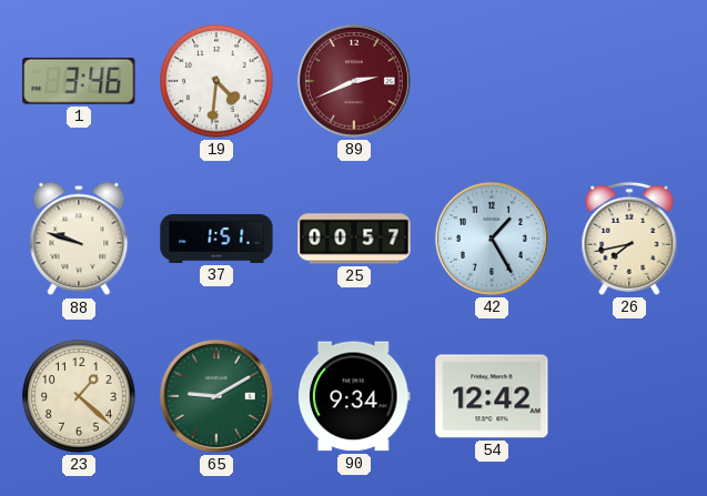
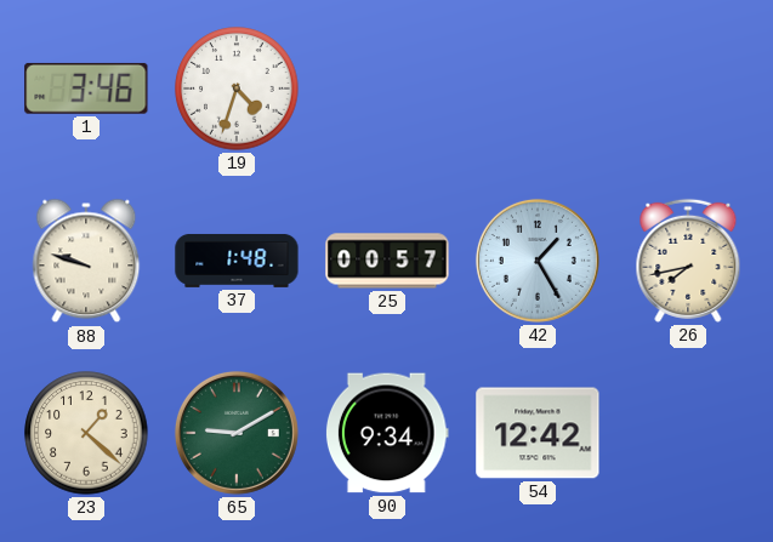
19: 4:31 -> 4:33
89: 2:41 -> none
37: 1:51 -> 1:48
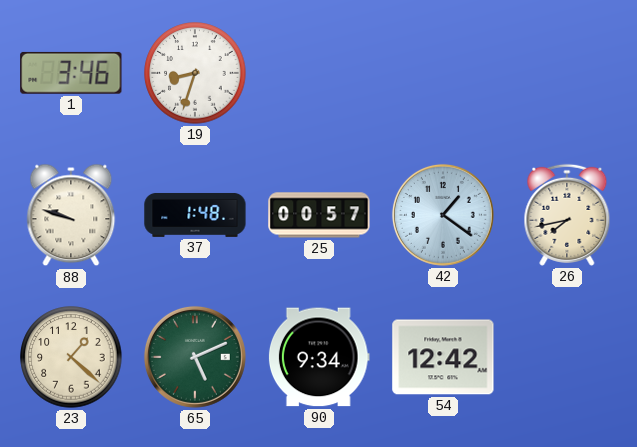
19: 4:33 -> 8:33
42: 1:25 -> 1:21
65: 9:10 -> 5:11
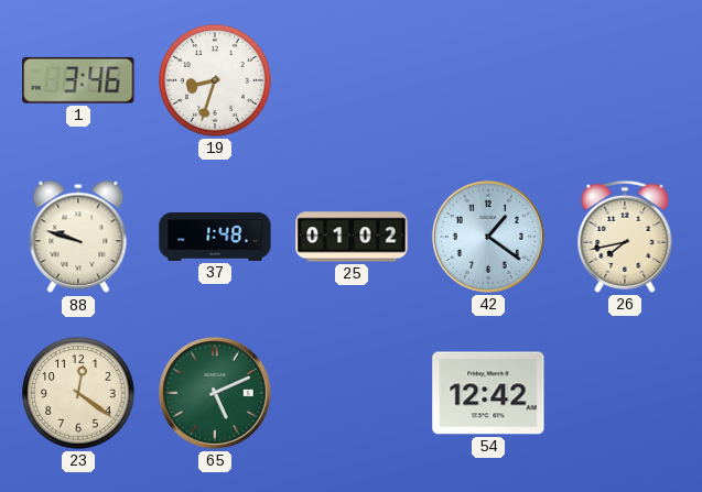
25: 00:57 -> 01:02
23: 1:22 -> 12:21
90: 9:34 -> none
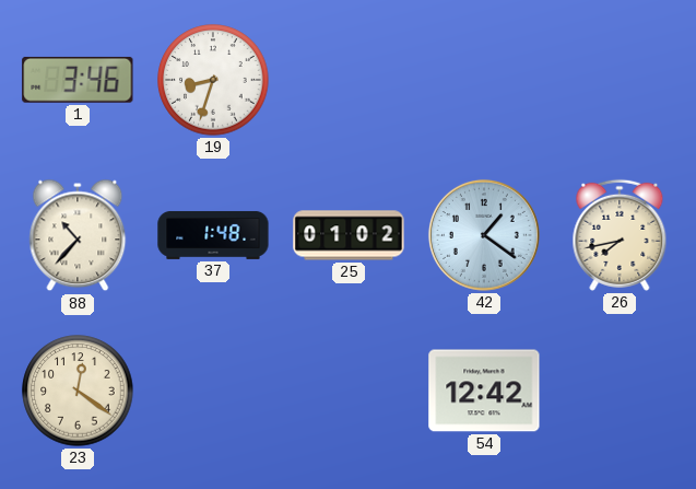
88: 9:48 -> 10:37
65: 5:11 -> none
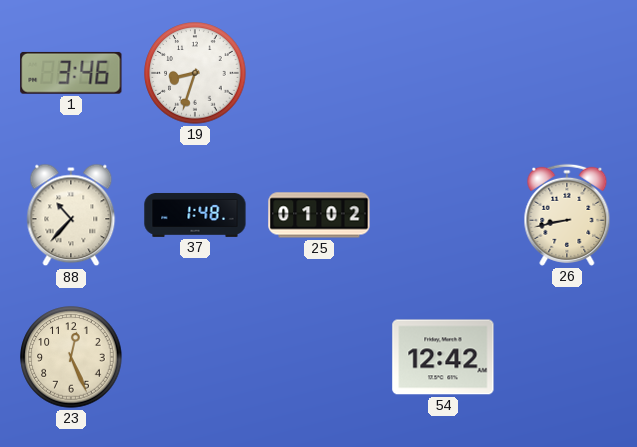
42: 1:21 -> none
26: 7:43 -> 8:43
23: 12:21 -> 12:26
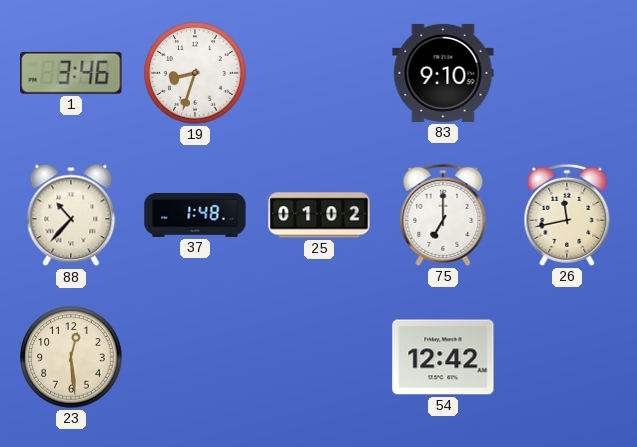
83: none -> 9:10
75: none -> 7:00
26: 8:43 -> 11:43
23: 12:26 -> 12:29
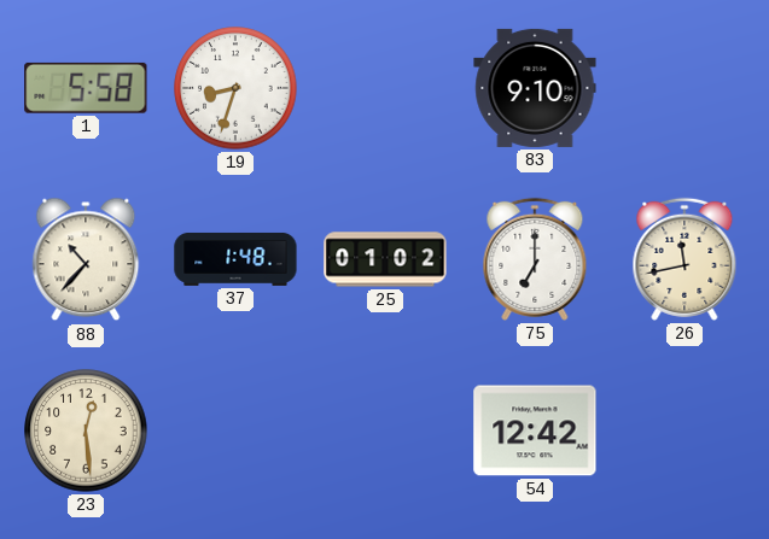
1: 3:46 -> 5:58
